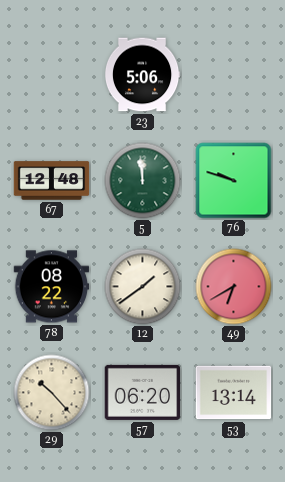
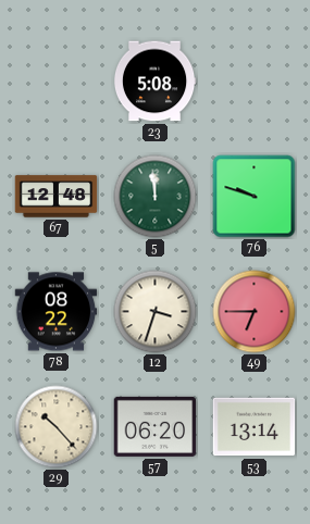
23: 5:06 -> 5:08
12: 1:39 -> 3:33
49: 6:40 -> 6:45
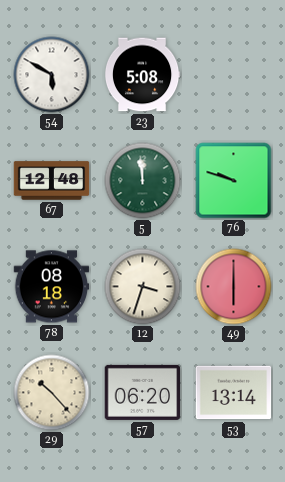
54: none -> 5:50
78: 08:22 -> 08:18
49: 6:45 -> 6:00
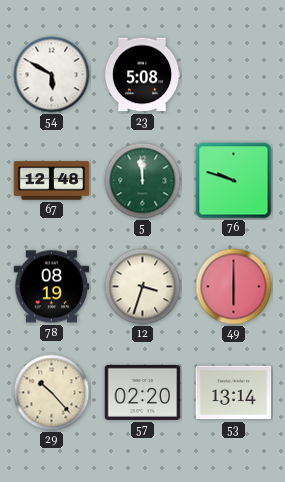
78: 08:18 -> 08:19
57: 06:20 -> 02:20
